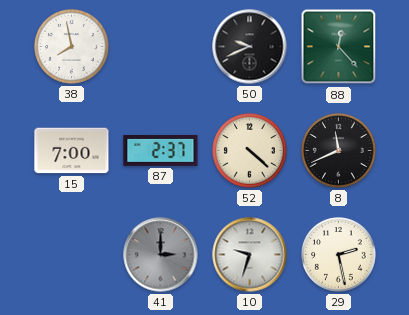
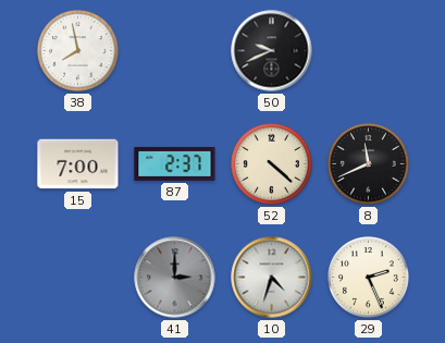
88: 12:23 -> none
10: 9:33 -> 4:33
29: 2:28 -> 2:26
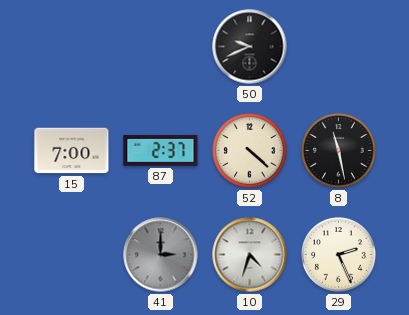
38: 7:58 -> none
8: 11:41 -> 11:28
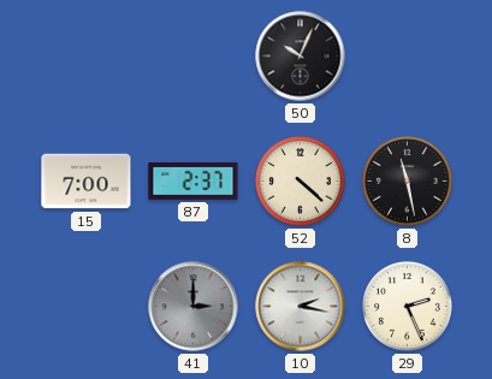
50: 9:41 -> 10:04
10: 4:33 -> 2:17
